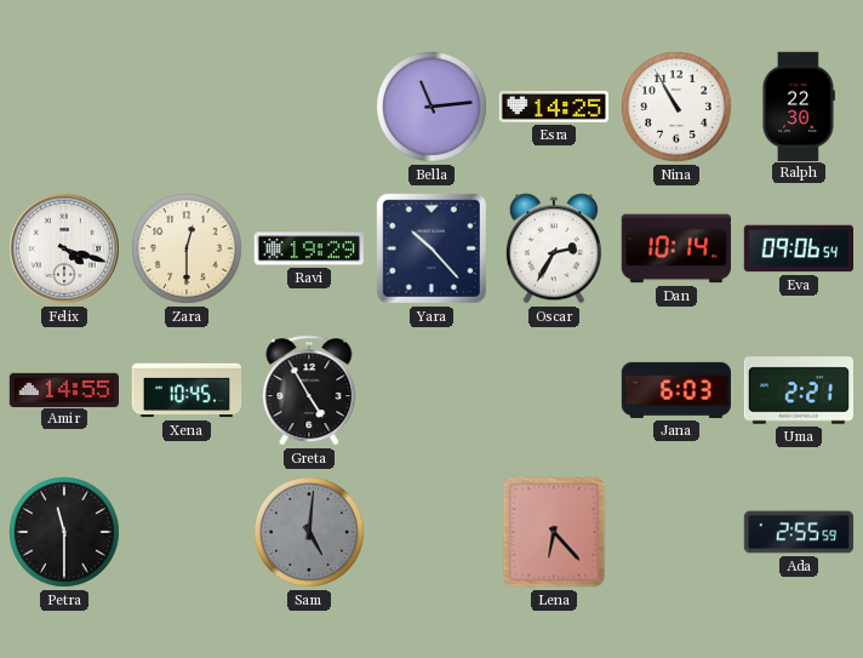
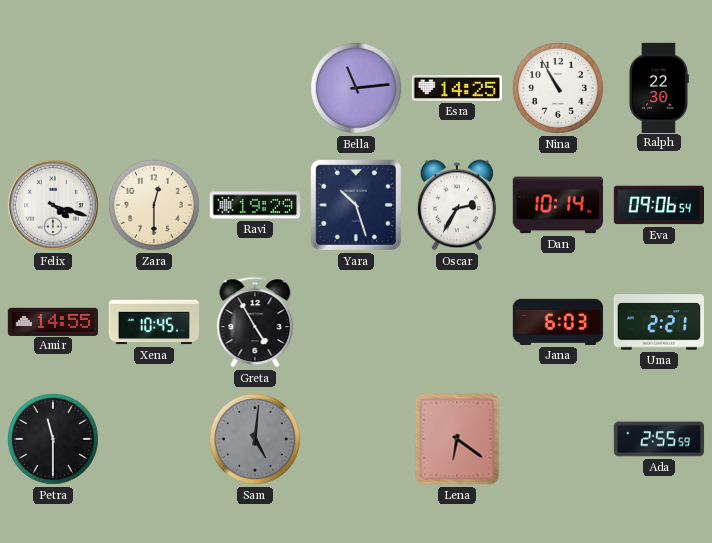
Yara: 10:23 -> 10:27
Lena: 6:23 -> 6:21
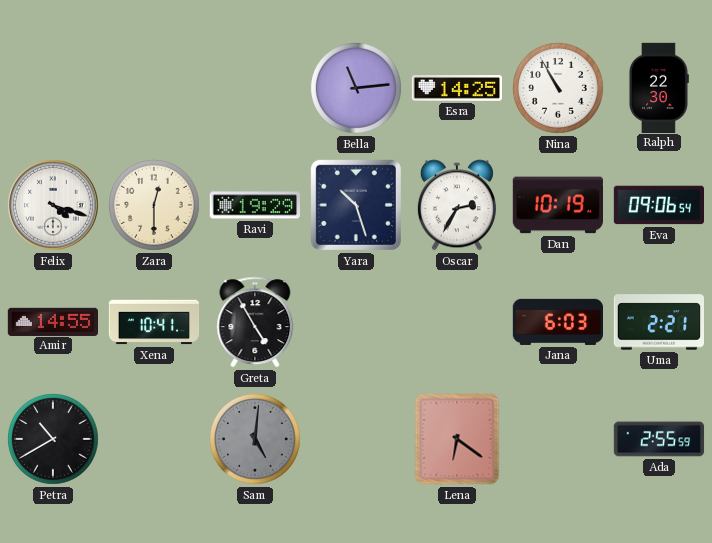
Dan: 10:14 -> 10:19
Xena: 10:45 -> 10:41
Petra: 11:30 -> 10:40
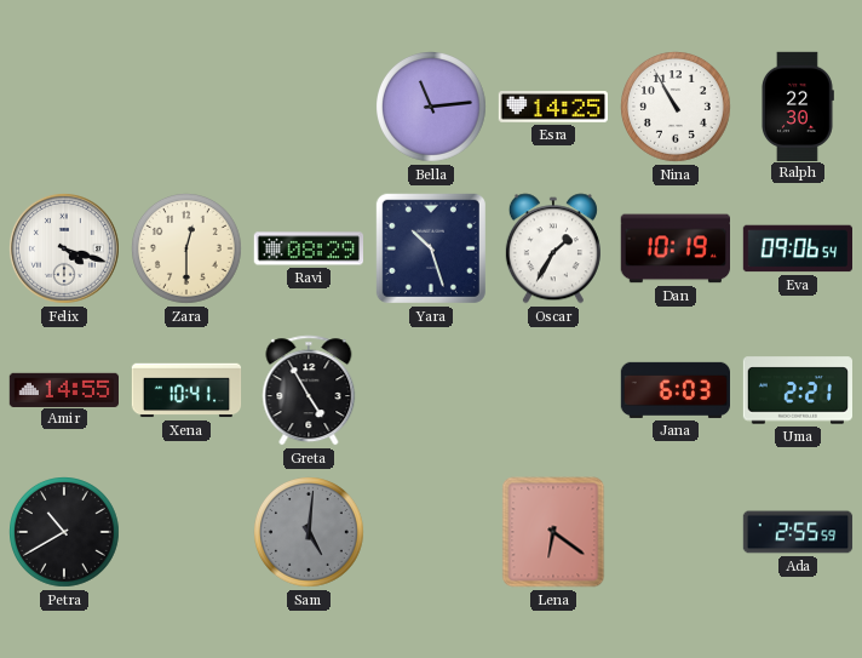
Ravi: 19:29 -> 08:29
Oscar: 2:35 -> 1:35
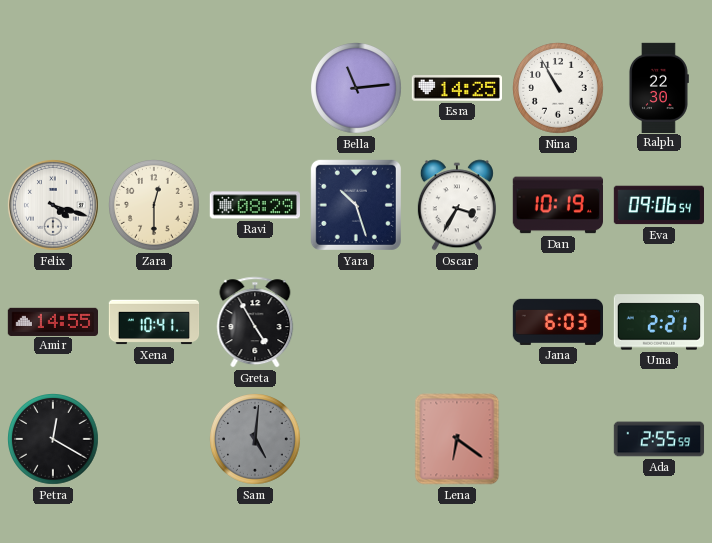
Oscar: 1:35 -> 3:35
Petra: 10:40 -> 12:20
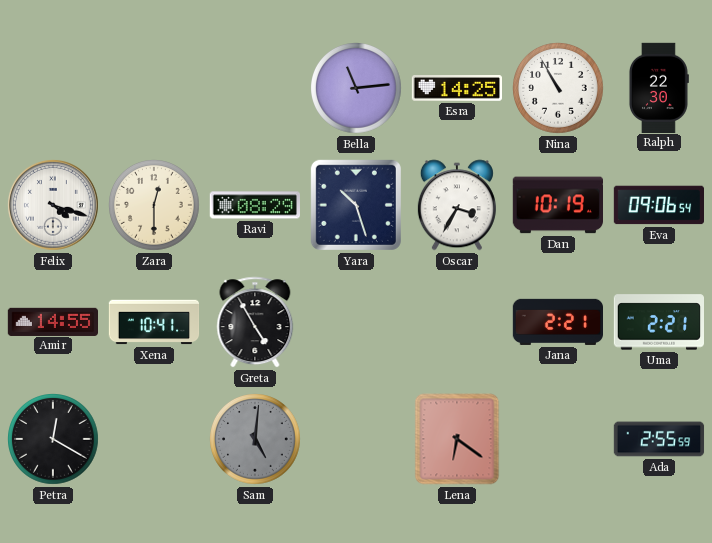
Jana: 6:03 -> 2:21
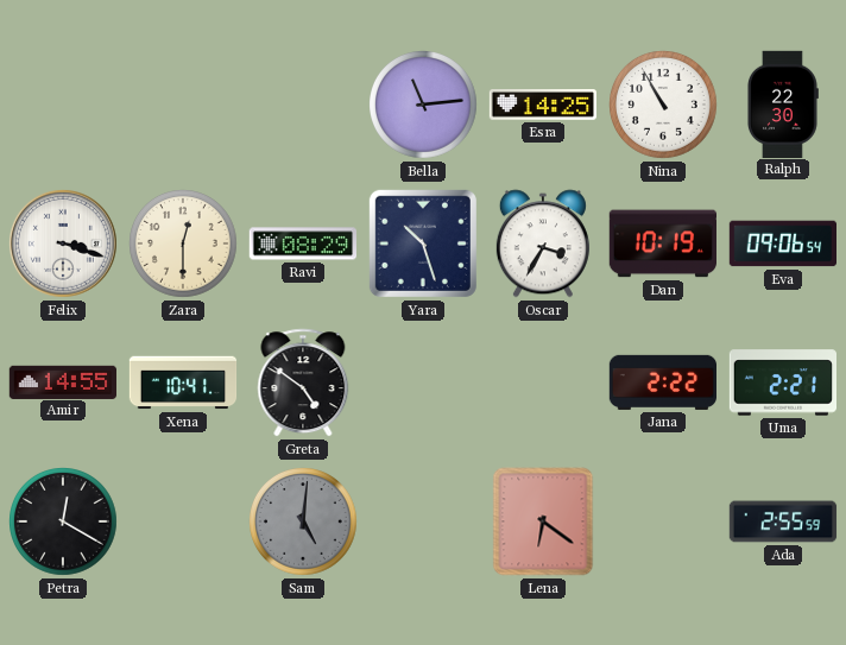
Felix: 4:18 -> 3:18
Greta: 4:55 -> 4:51
Jana: 2:21 -> 2:22
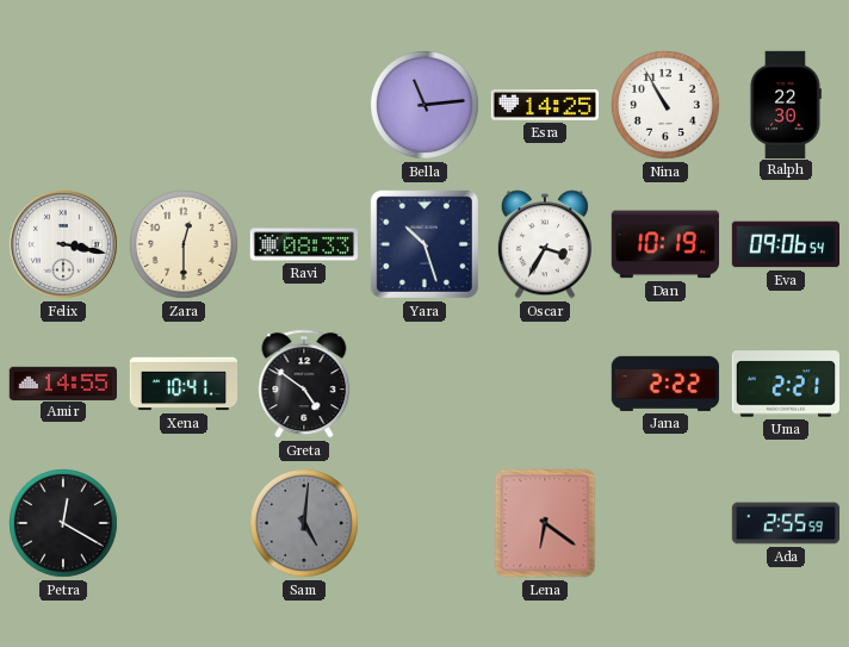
Felix: 3:18 -> 3:17
Ravi: 08:29 -> 08:33
